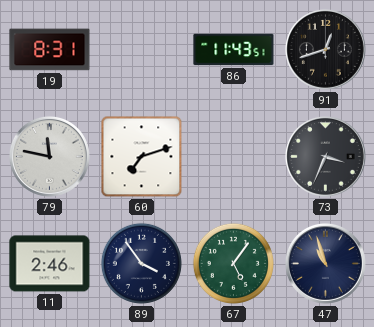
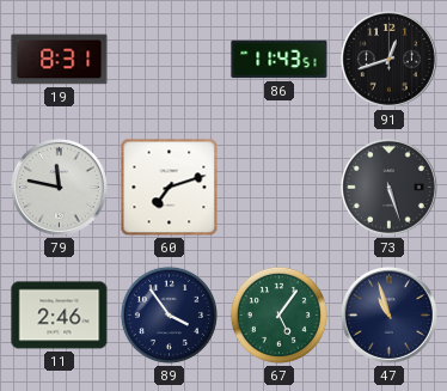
73: 3:34 -> 5:27
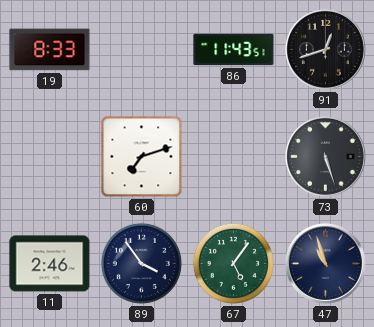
19: 8:31 -> 8:33
79: 11:47 -> none
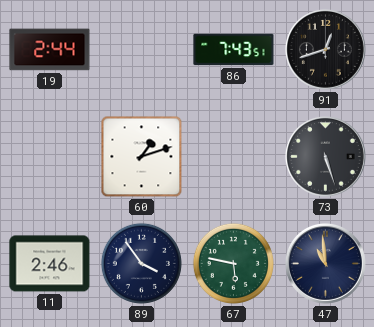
19: 8:33 -> 2:44
86: 11:43 -> 7:43
60: 7:12 -> 1:12
67: 5:06 -> 5:47
47: 10:57 -> 10:59
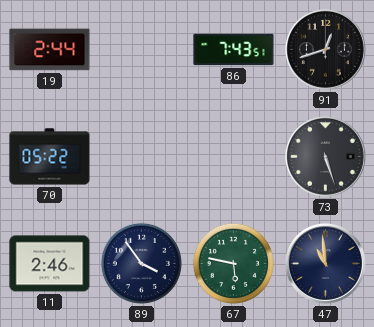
70: none -> 05:22
60: 1:12 -> none
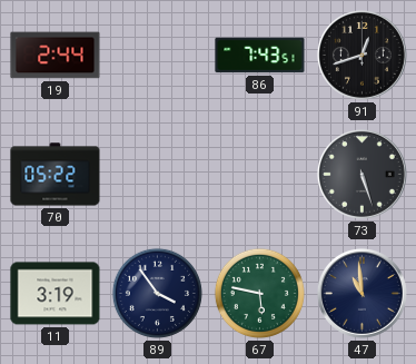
11: 2:46 -> 3:19
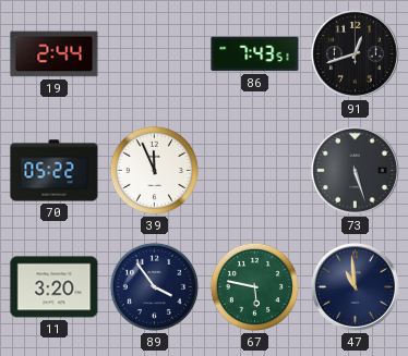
39: none -> 11:56
11: 3:19 -> 3:20
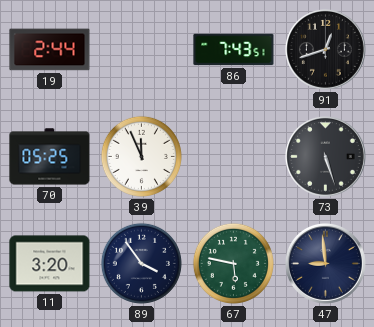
70: 05:22 -> 05:25
47: 10:59 -> 8:59
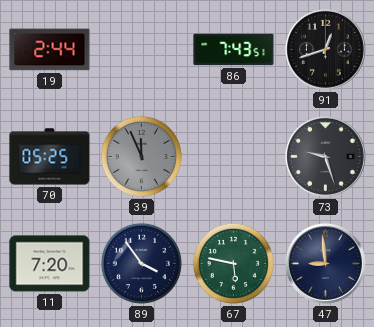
39 dial: white -> grey
73: 5:27 -> 9:27
11: 3:20 -> 7:20
